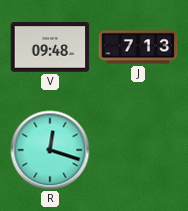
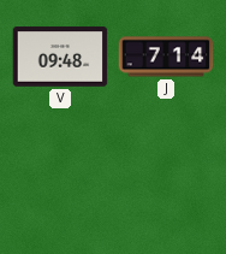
J: 7:13 -> 7:14
R: 12:18 -> none
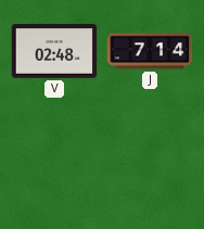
V: 09:48 -> 02:48
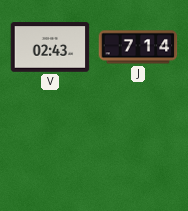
V: 02:48 -> 02:43
